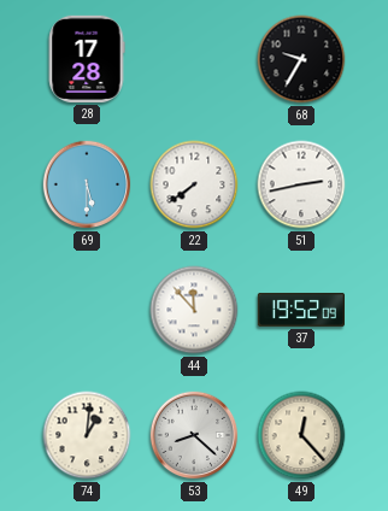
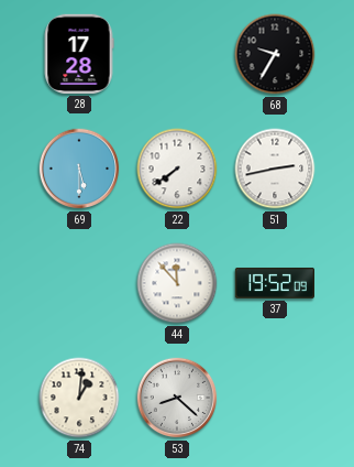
49: 12:23 -> none
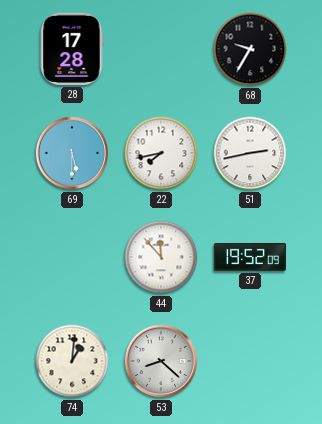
22: 7:39 -> 7:43
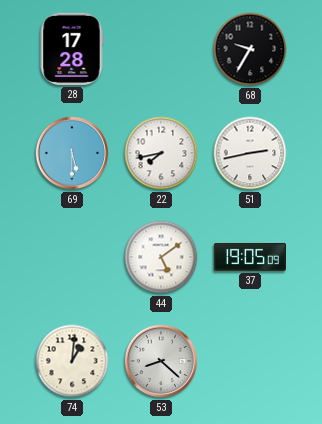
44: 11:53 -> 5:09
37: 19:52 -> 19:05
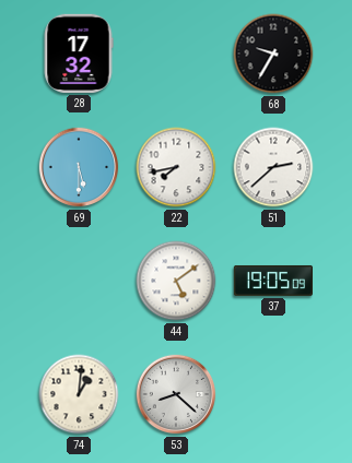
28: 17:28 -> 17:32
51: 2:43 -> 2:38
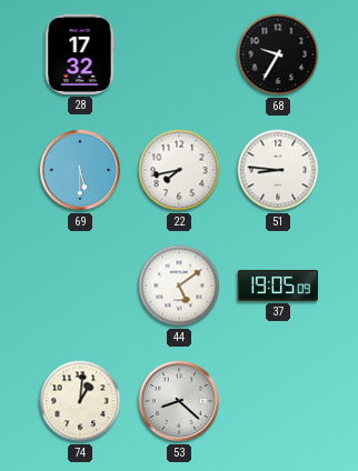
51: 2:38 -> 8:46
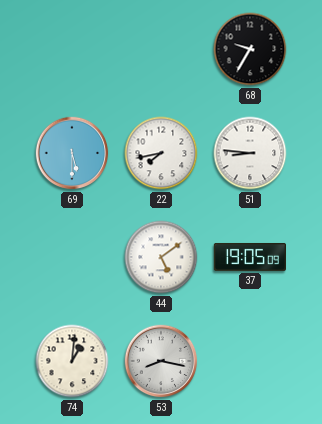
28: 17:32 -> none
53: 8:22 -> 8:17
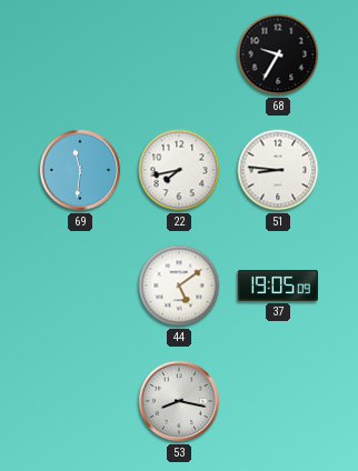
69: 5:30 -> 11:31
74: 1:01 -> none
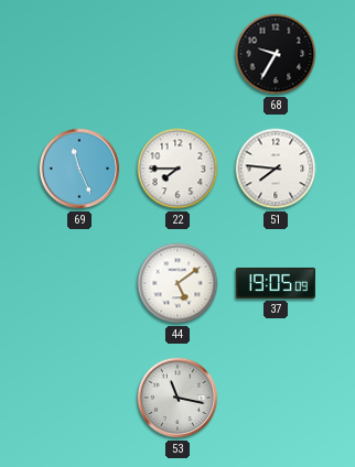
69: 11:31 -> 11:26
22: 7:43 -> 7:45
51: 8:46 -> 7:46
53: 8:17 -> 11:17
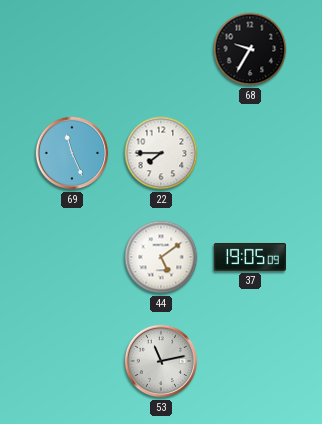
51: 7:46 -> none
53: 11:17 -> 11:13
